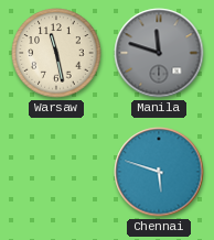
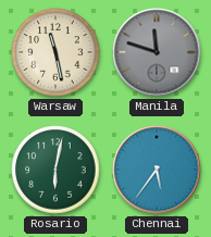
Rosario: none -> 6:02
Chennai: 5:48 -> 5:36
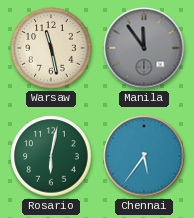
Manila: 11:48 -> 11:54
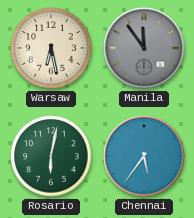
Warsaw: 11:28 -> 6:28
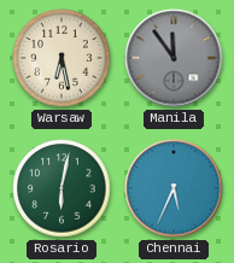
Chennai: 5:36 -> 5:34
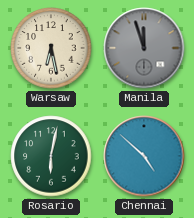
Manila: 11:54 -> 11:57
Chennai: 5:34 -> 4:52
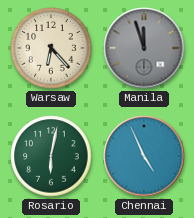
Warsaw: 6:28 -> 6:23
Chennai: 4:52 -> 4:56
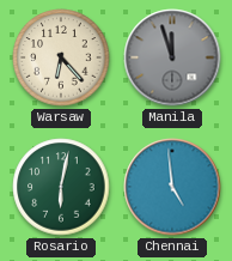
Chennai: 4:56 -> 4:59
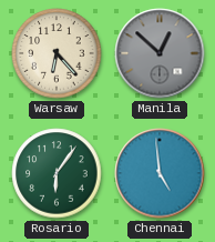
Manila: 11:57 -> 12:52
Rosario: 6:02 -> 6:06
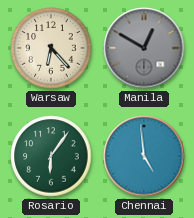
Manila: 12:52 -> 12:50
